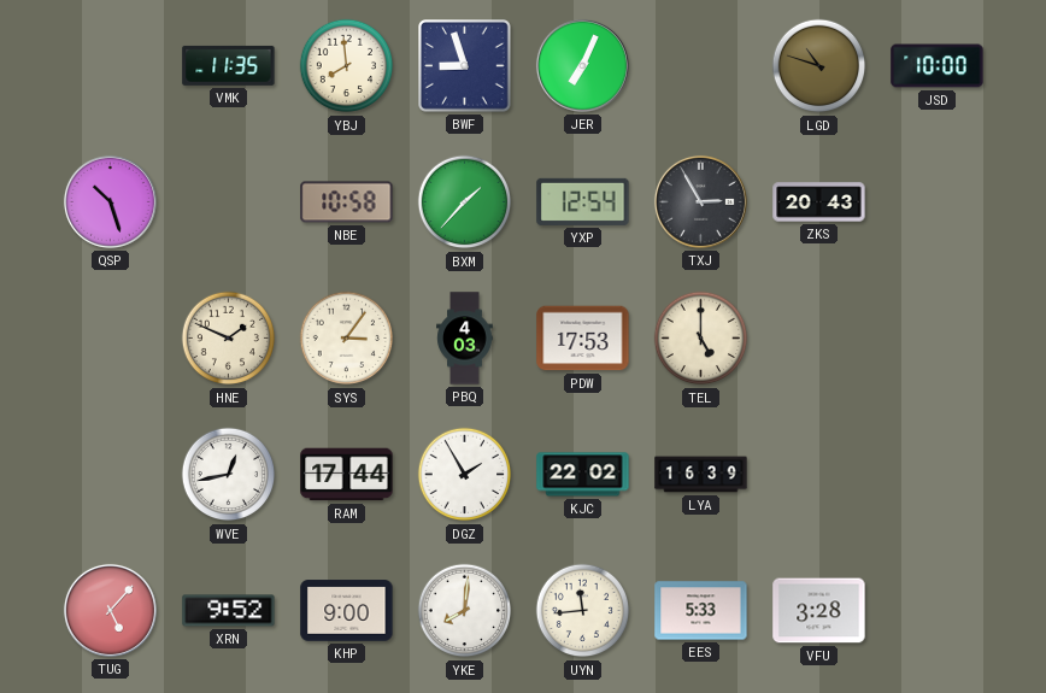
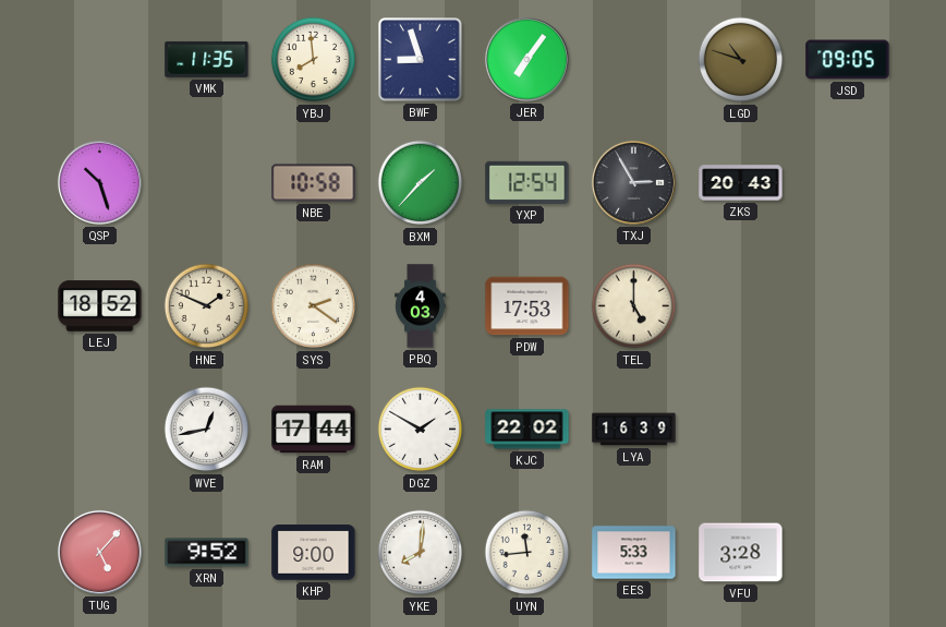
JER: 7:04 -> 7:06
JSD: 10:00 -> 09:05
LEJ: none -> 18:52
SYS: 3:06 -> 2:21
DGZ: 1:55 -> 1:50
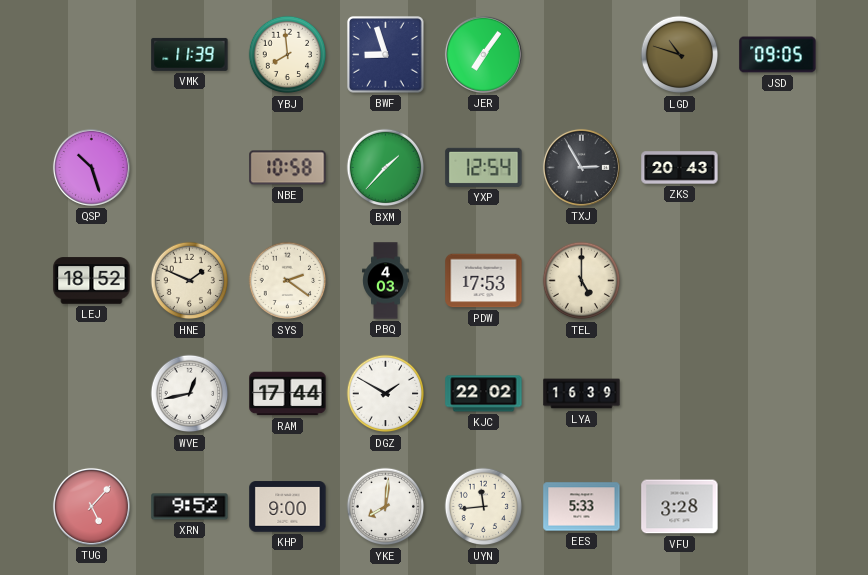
VMK: 11:35 -> 11:39
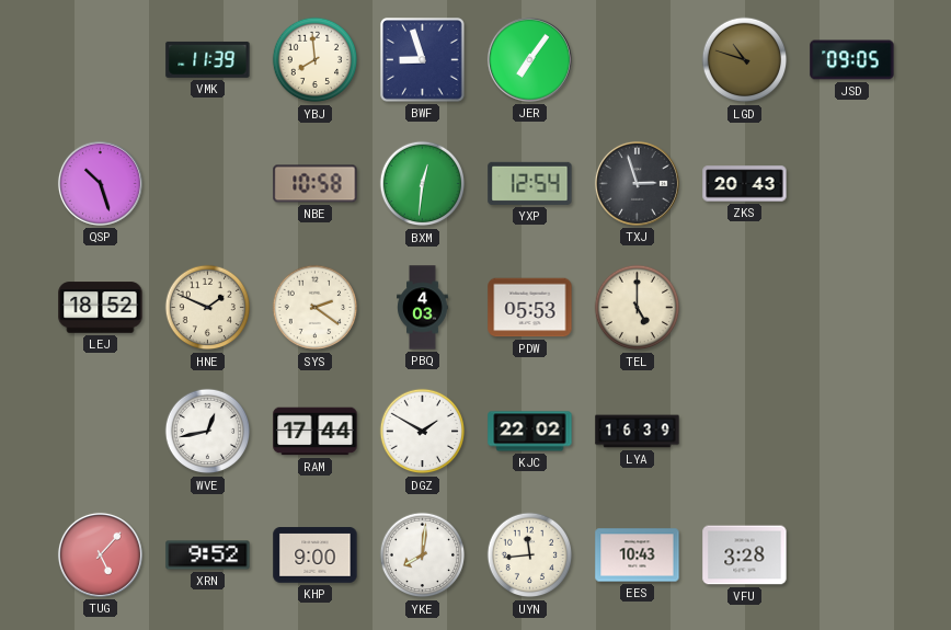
BXM: 1:37 -> 12:31
TXJ: 2:55 -> 2:57
PDW: 17:53 -> 05:53
EES: 5:33 -> 10:43
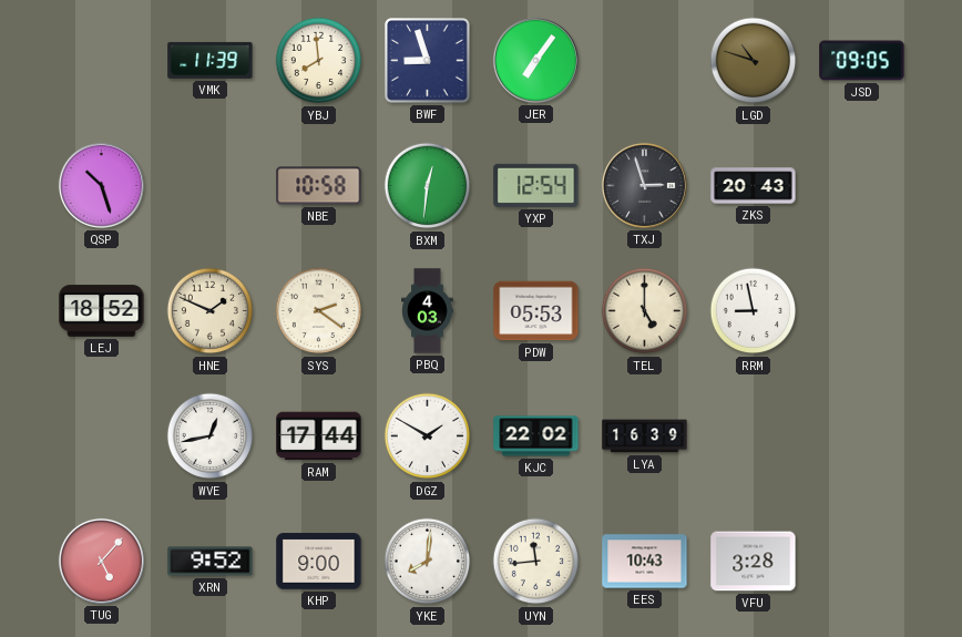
RRM: none -> 8:58
